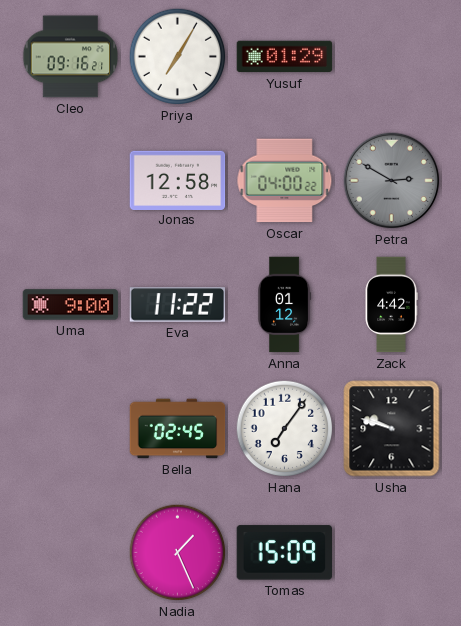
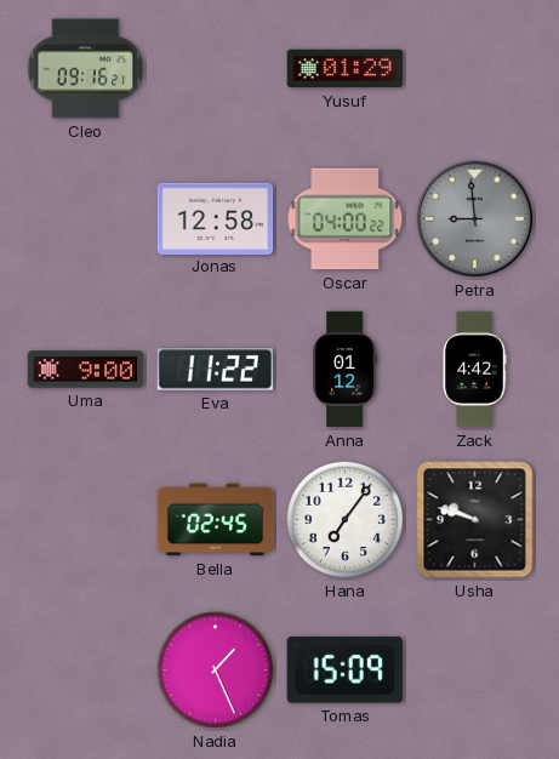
Priya: 7:05 -> none
Petra: 2:50 -> 8:59
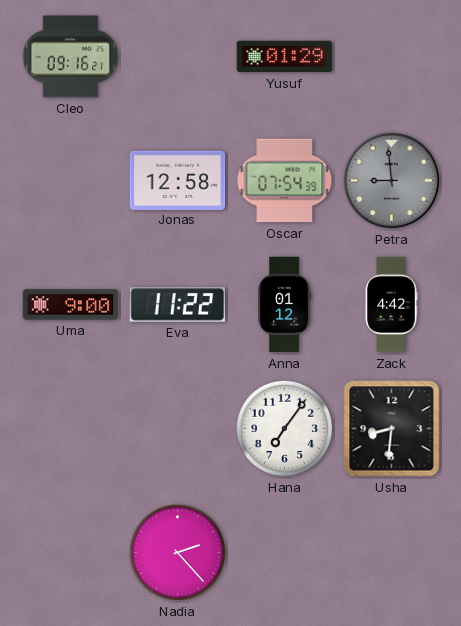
Oscar: 04:00 -> 07:54
Bella: 02:45 -> none
Usha: 9:48 -> 8:31
Nadia: 1:26 -> 2:23
Tomas: 15:09 -> none
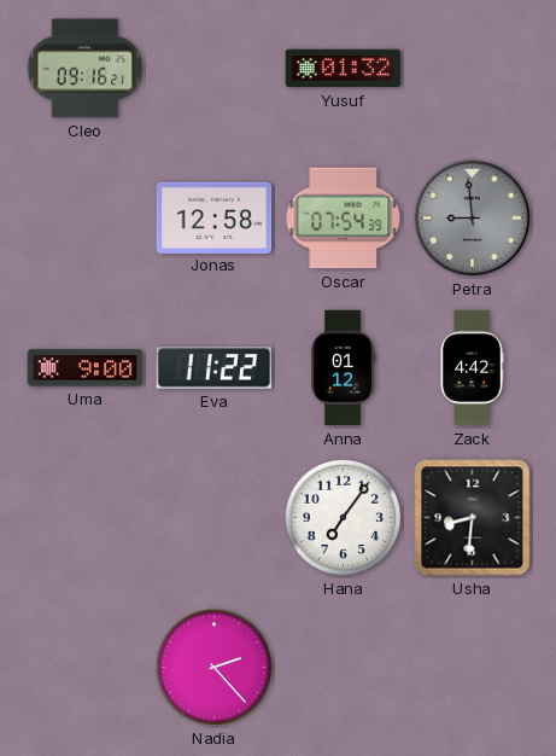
Yusuf: 01:29 -> 01:32
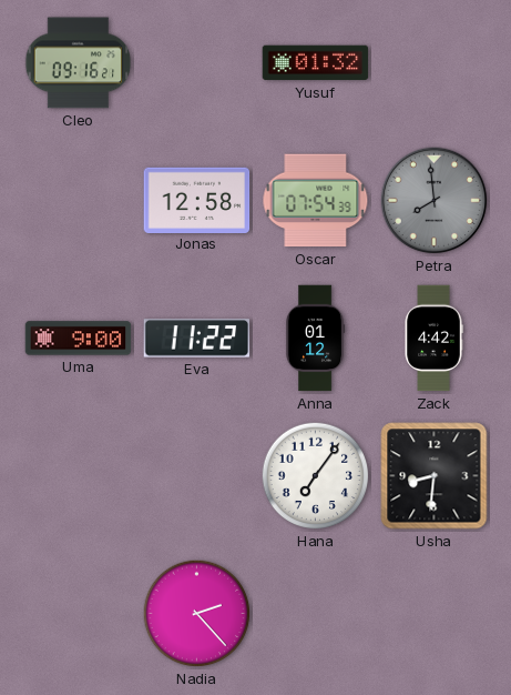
Petra: 8:59 -> 7:59
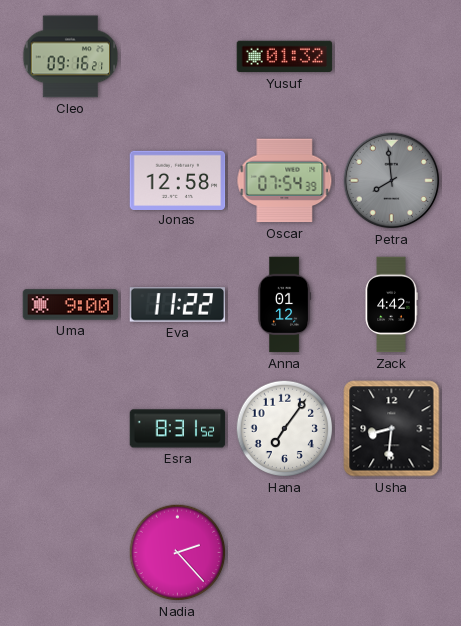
Esra: none -> 8:31
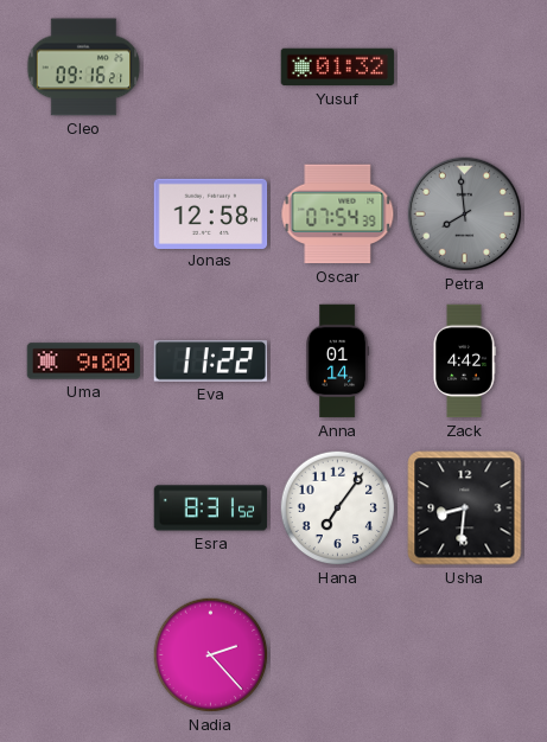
Anna: 01:12 -> 01:14
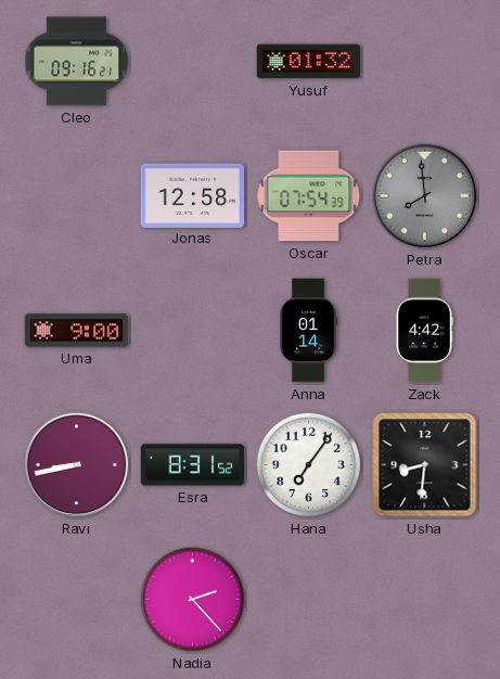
Eva: 11:22 -> none
Ravi: none -> 8:43
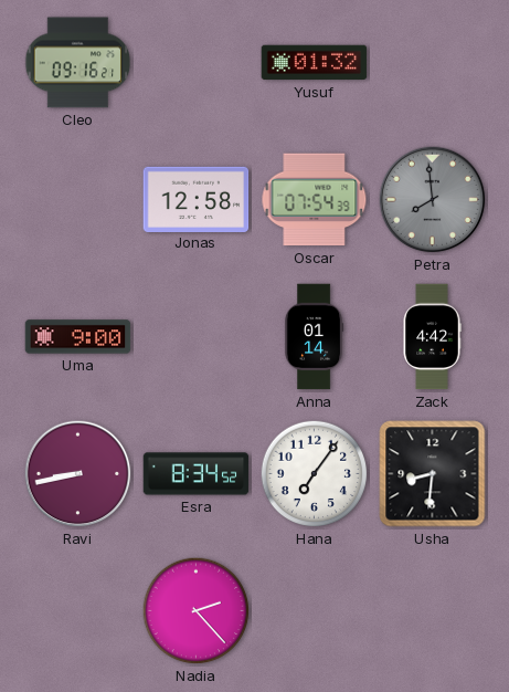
Esra: 8:31 -> 8:34
